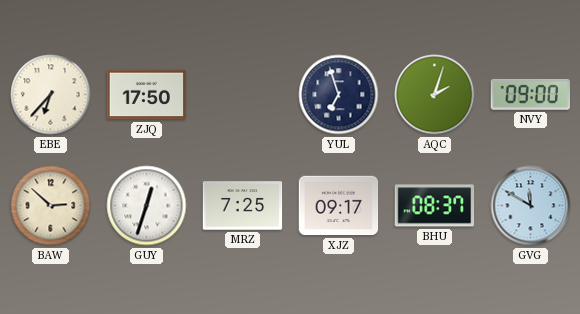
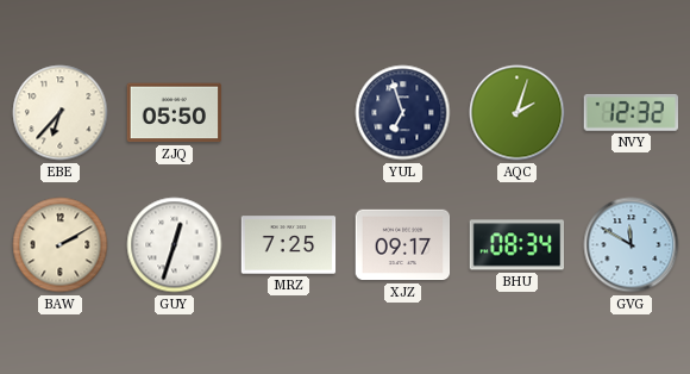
ZJQ: 17:50 -> 05:50
NVY: 09:00 -> 12:32
BAW: 2:52 -> 2:10
BHU: 08:37 -> 08:34
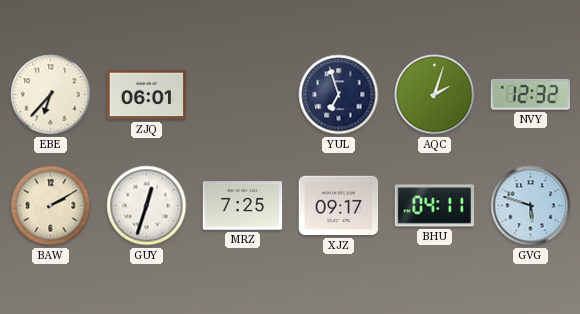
ZJQ: 05:50 -> 06:01
BHU: 08:34 -> 04:11
GVG: 11:50 -> 5:48
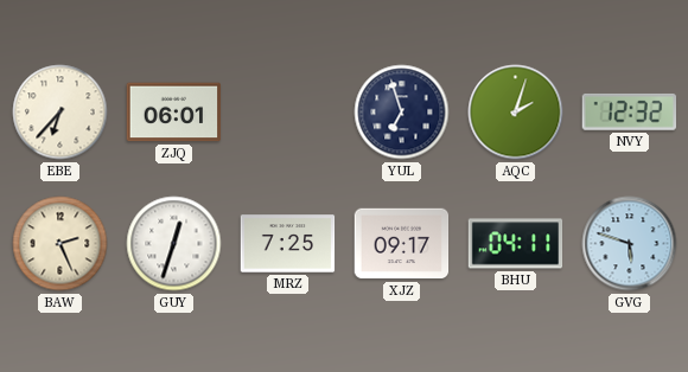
BAW: 2:10 -> 2:26
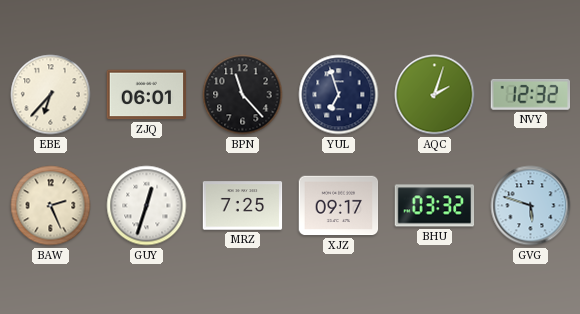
BPN: none -> 11:23
BHU: 04:11 -> 03:32
